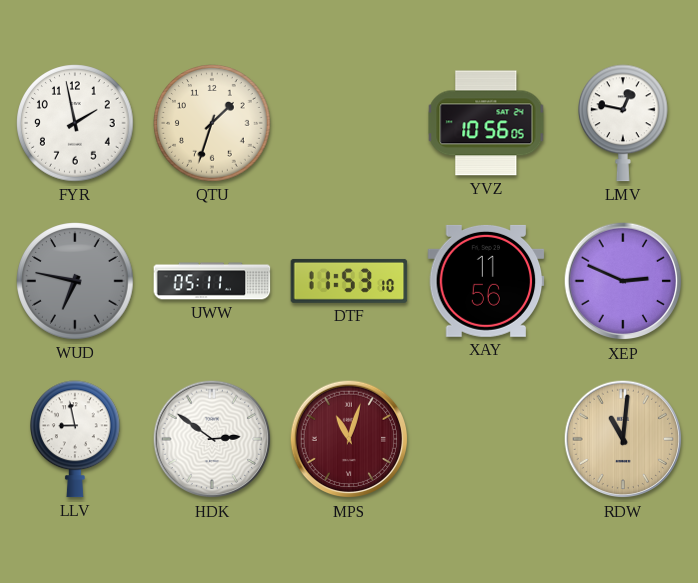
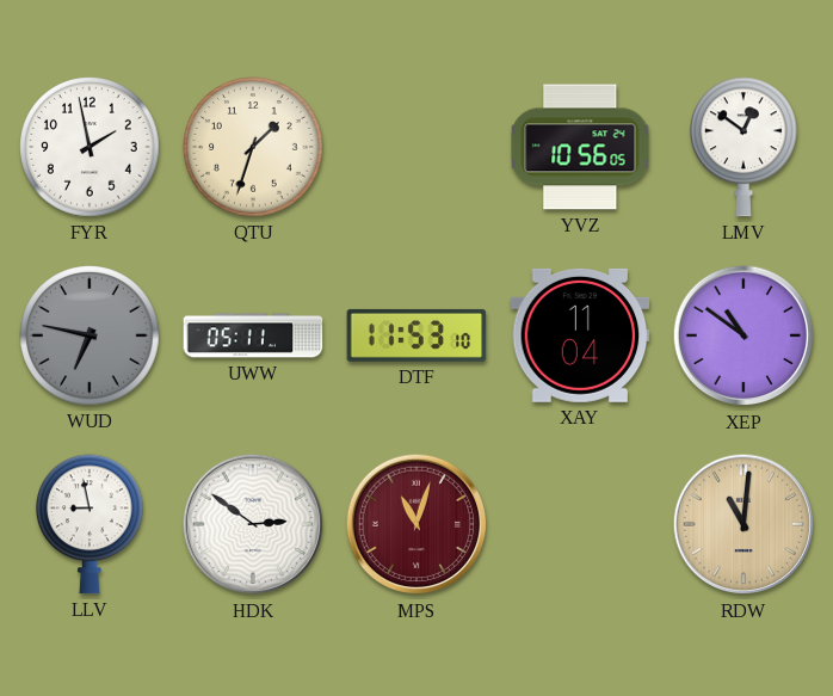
LMV: 12:47 -> 12:51
XAY: 11:56 -> 11:04
XEP: 2:49 -> 10:51
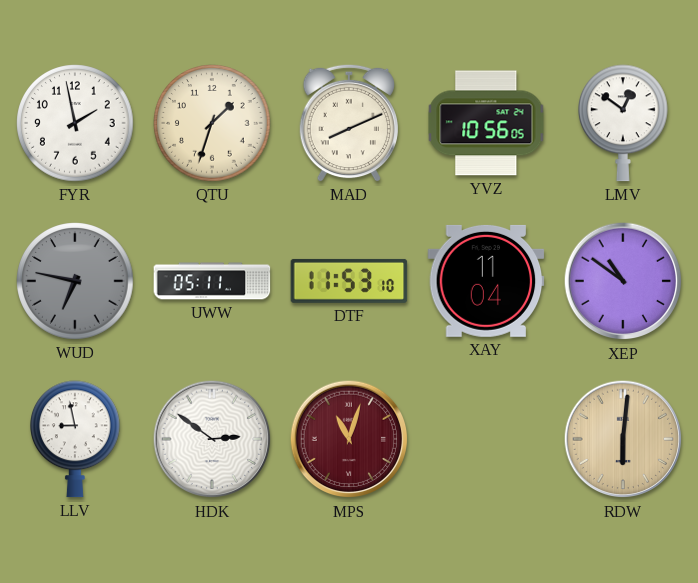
MAD: none -> 8:11
RDW: 11:01 -> 6:01
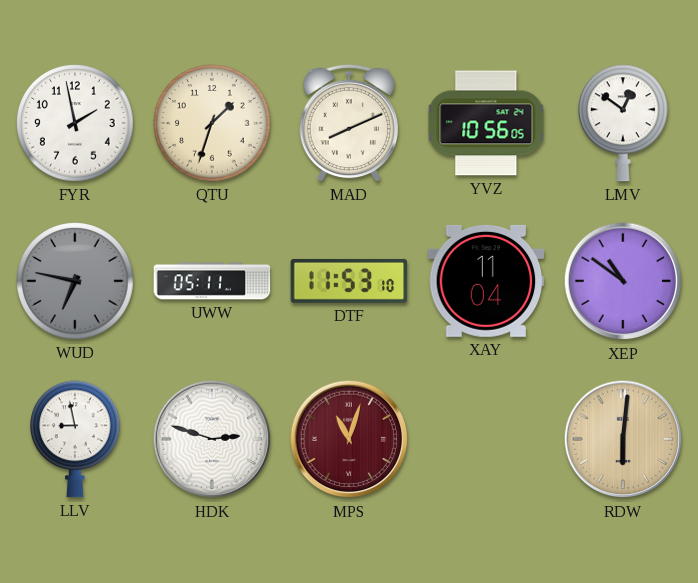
HDK: 2:51 -> 2:48
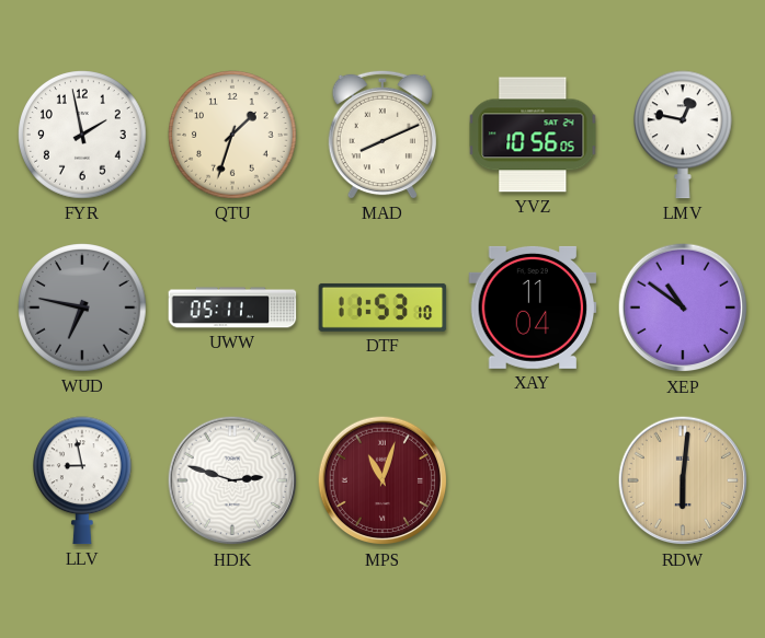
LMV: 12:51 -> 12:47
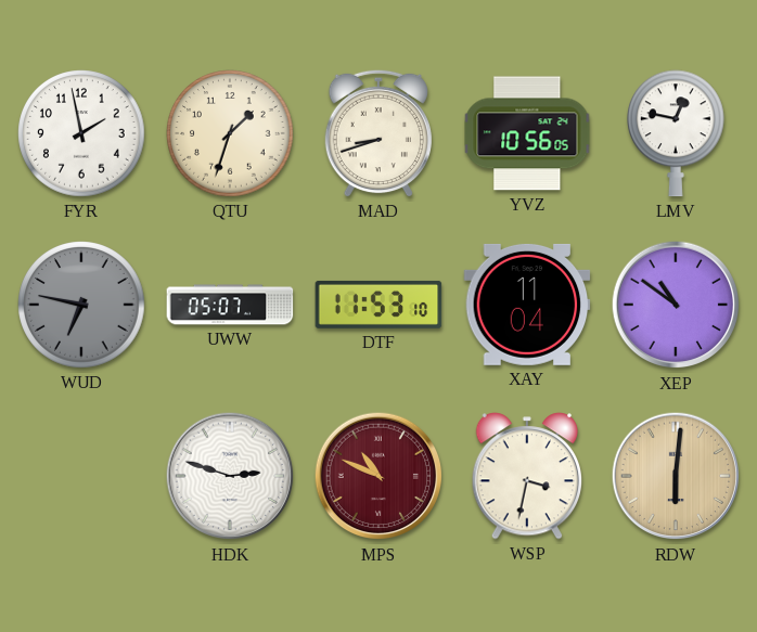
MAD: 8:11 -> 8:42
UWW: 05:11 -> 05:07
LLV: 8:58 -> none
MPS: 11:03 -> 10:49
WSP: none -> 3:32
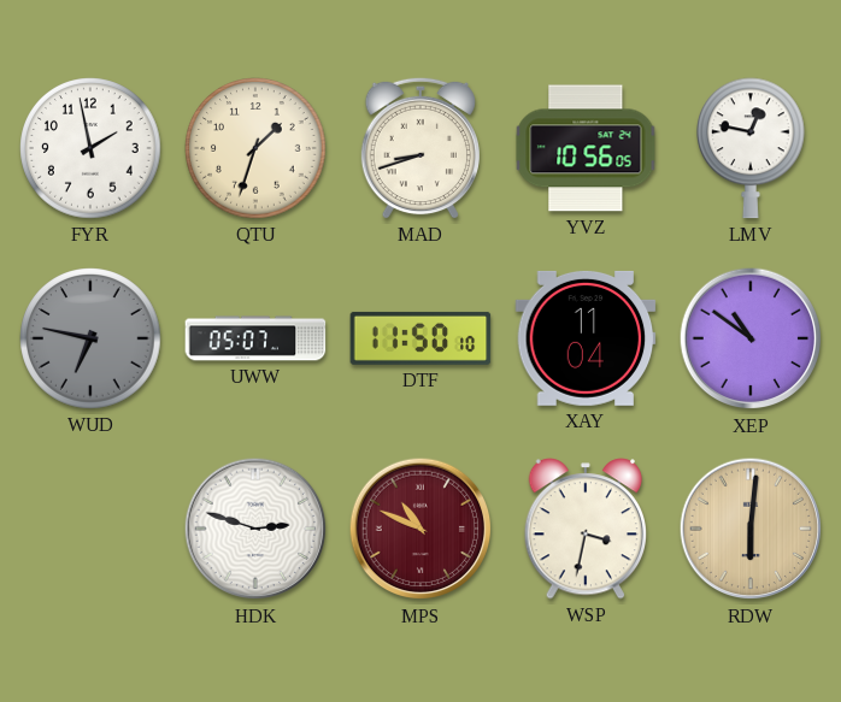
DTF: 11:53 -> 11:50
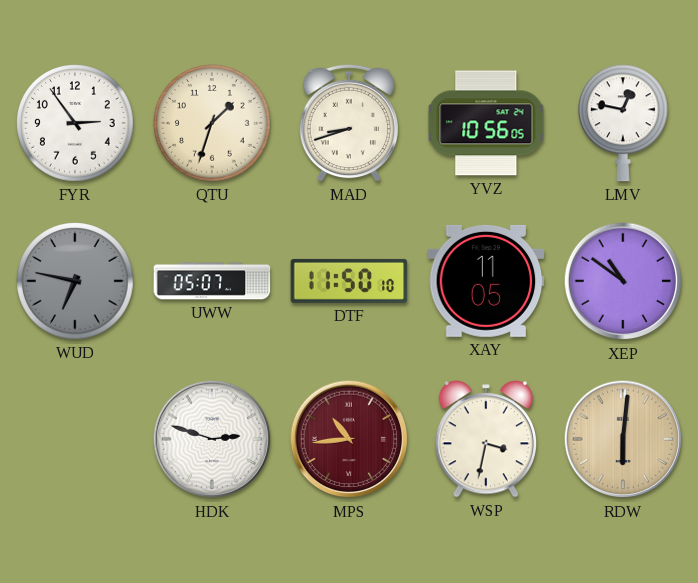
FYR: 1:58 -> 2:54
XAY: 11:04 -> 11:05
MPS: 10:49 -> 10:44
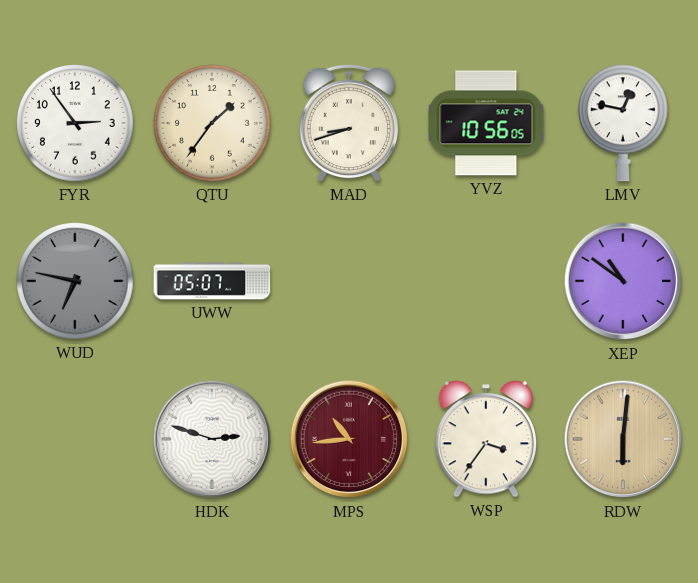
QTU: 1:33 -> 1:36
DTF: 11:50 -> none
XAY: 11:05 -> none
WSP: 3:32 -> 3:36
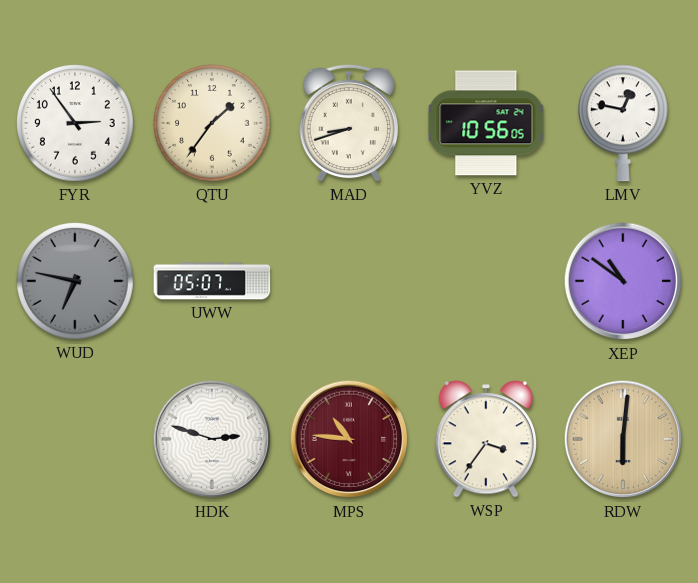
MPS: 10:44 -> 10:46
